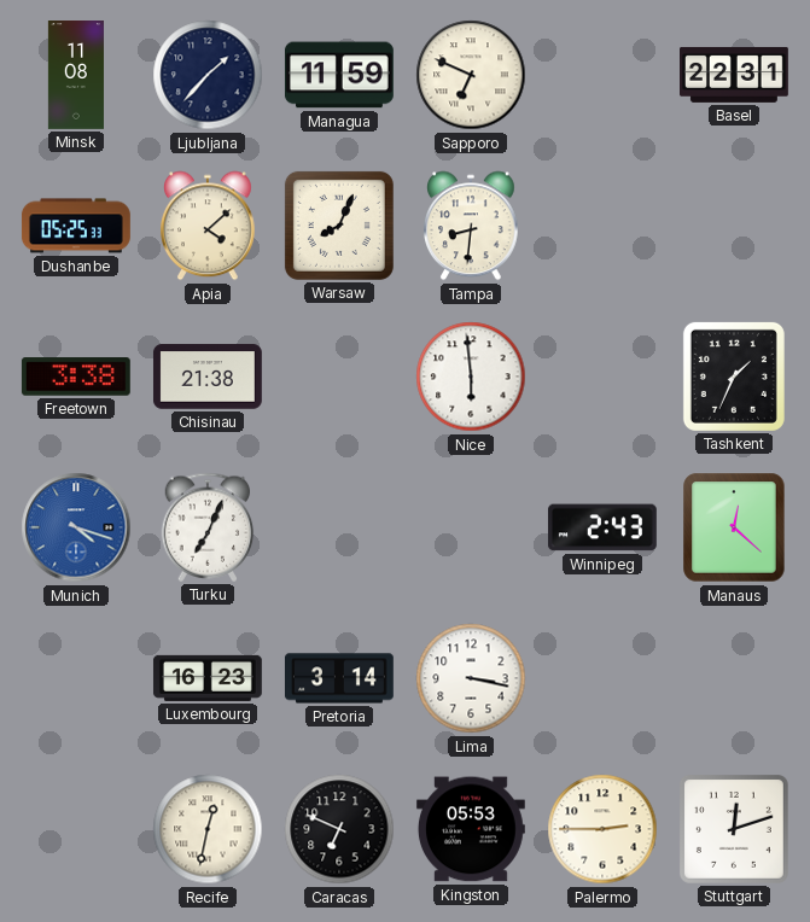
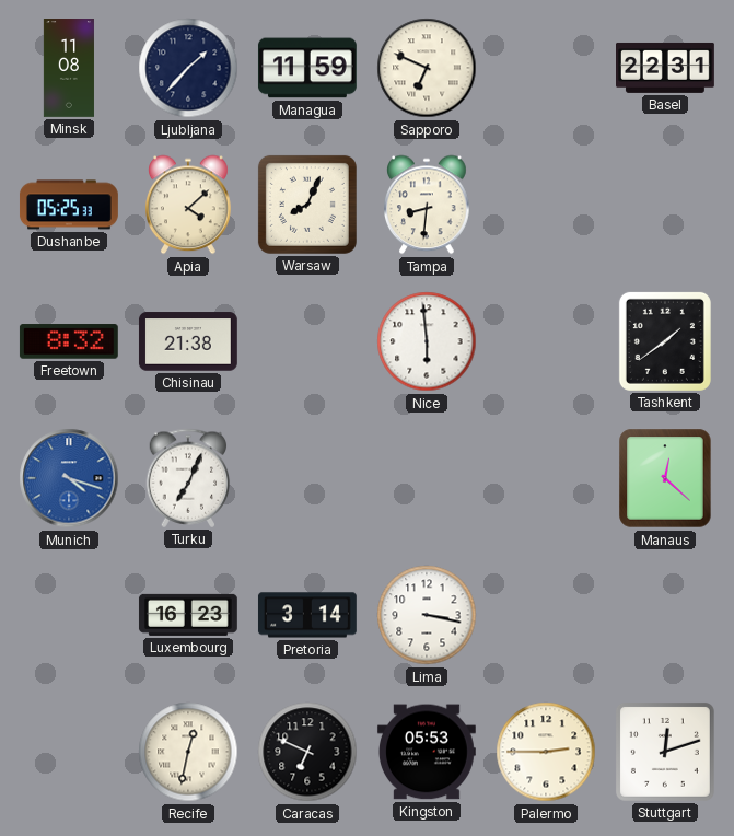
Freetown: 3:38 -> 8:32
Tashkent: 1:34 -> 1:39
Winnipeg: 2:43 -> none
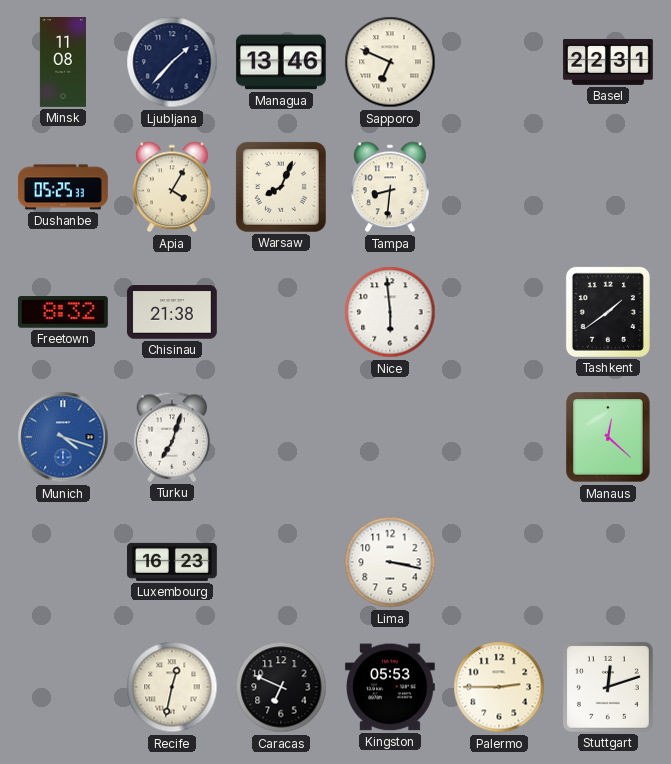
Managua: 11:59 -> 13:46
Apia: 4:08 -> 4:05
Turku: 7:04 -> 7:03
Pretoria: 3:14 -> none
